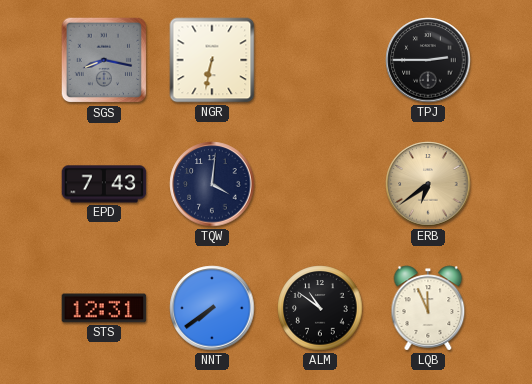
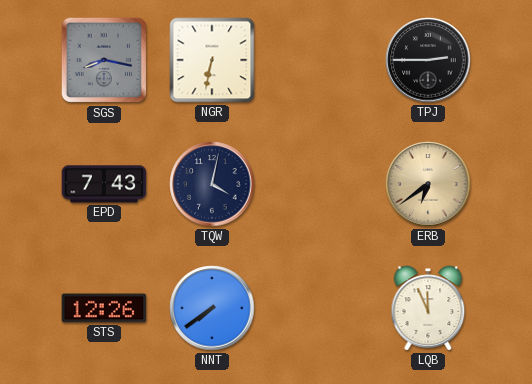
TQW: 4:01 -> 4:02
STS: 12:31 -> 12:26
ALM: 10:51 -> none
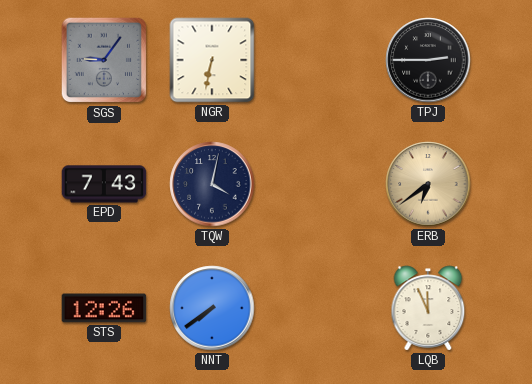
SGS: 8:17 -> 9:06
